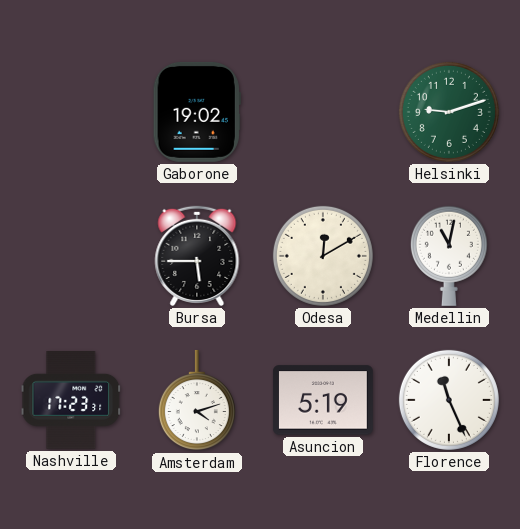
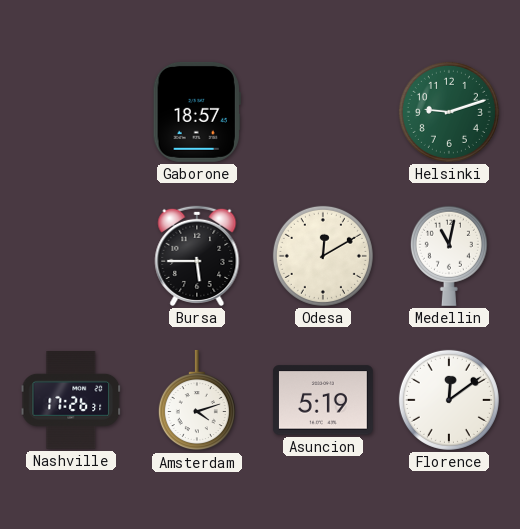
Gaborone: 19:02 -> 18:57
Nashville: 17:23 -> 17:26
Florence: 11:26 -> 12:09
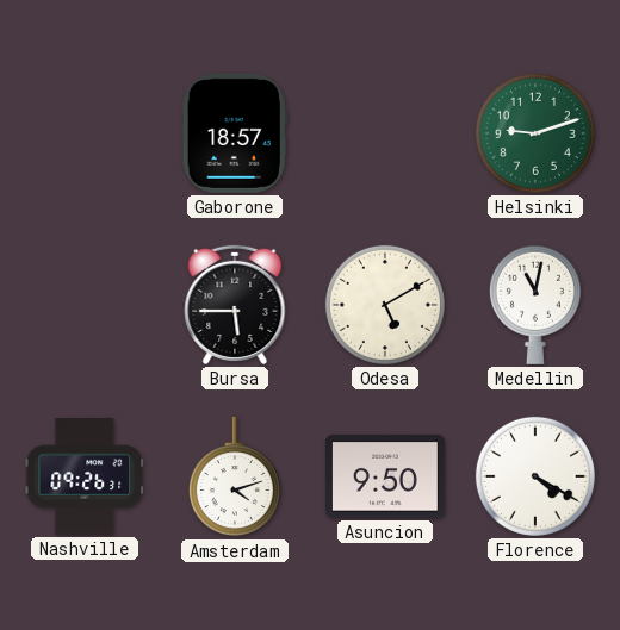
Odesa: 12:10 -> 5:10
Nashville: 17:26 -> 09:26
Asuncion: 5:19 -> 9:50
Florence: 12:09 -> 4:20
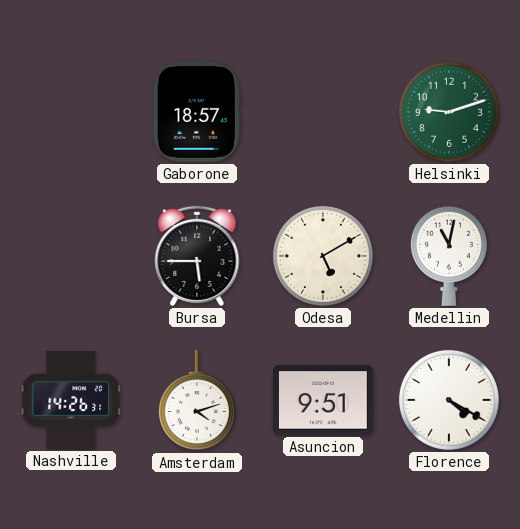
Nashville: 09:26 -> 14:26
Asuncion: 9:50 -> 9:51
